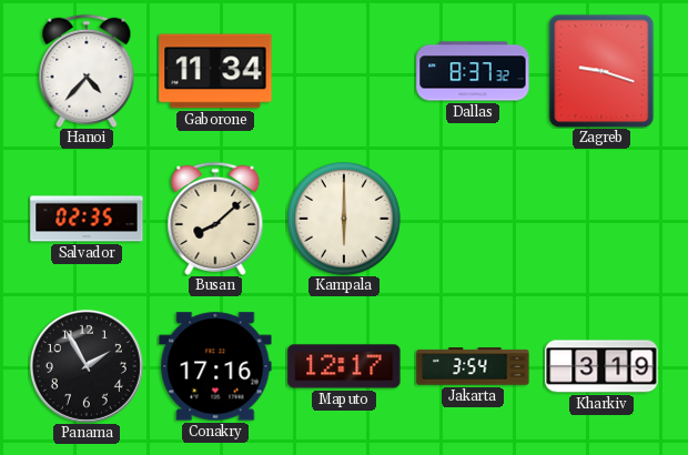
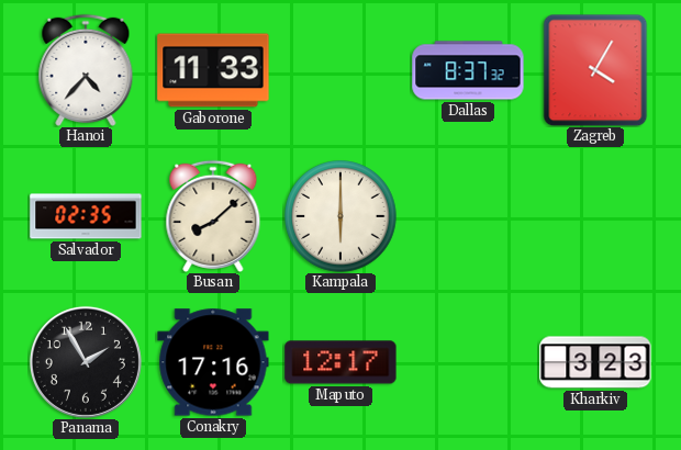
Gaborone: 11:34 -> 11:33
Zagreb: 9:18 -> 4:05
Jakarta: 3:54 -> none
Kharkiv: 3:19 -> 3:23
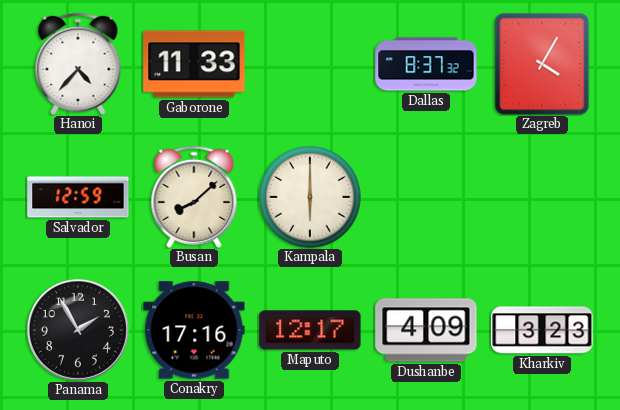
Salvador: 02:35 -> 12:59
Dushanbe: none -> 4:09
